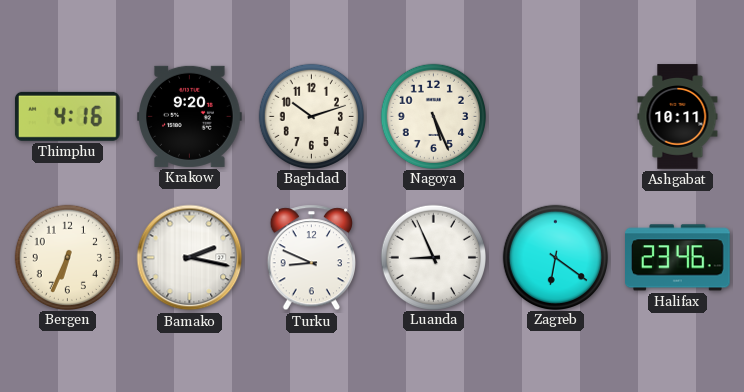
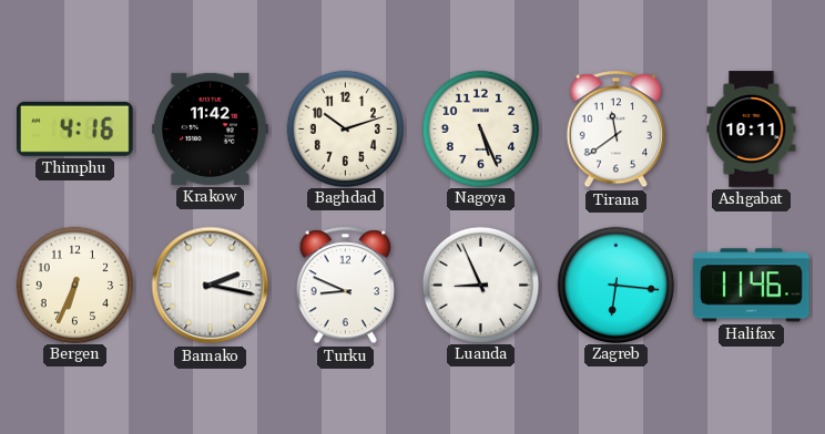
Krakow: 9:20 -> 11:42
Tirana: none -> 11:39
Zagreb: 6:21 -> 6:16
Halifax: 23:46 -> 11:46
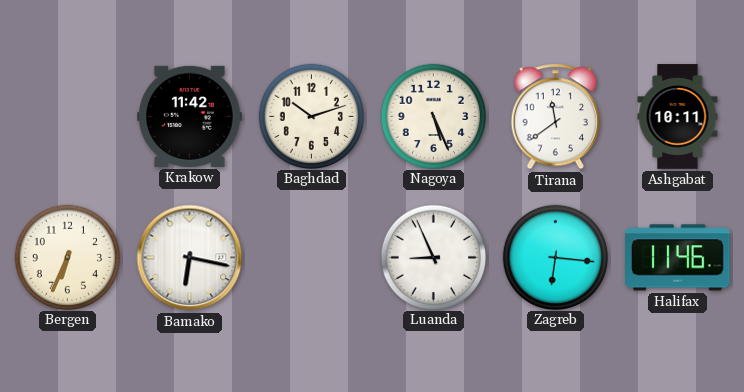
Thimphu: 4:16 -> none
Bamako: 2:17 -> 6:17
Turku: 8:49 -> none
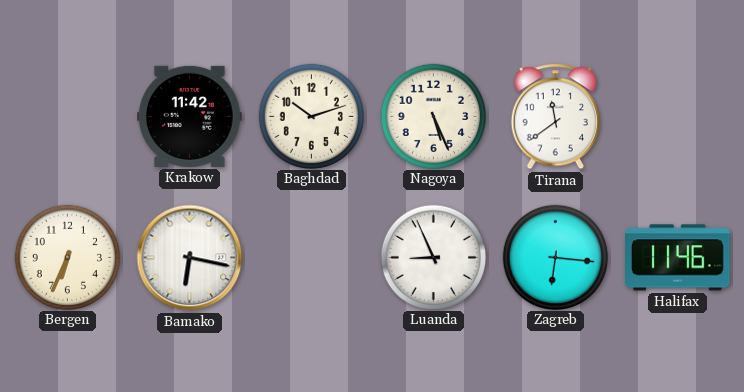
Ashgabat: 10:11 -> none
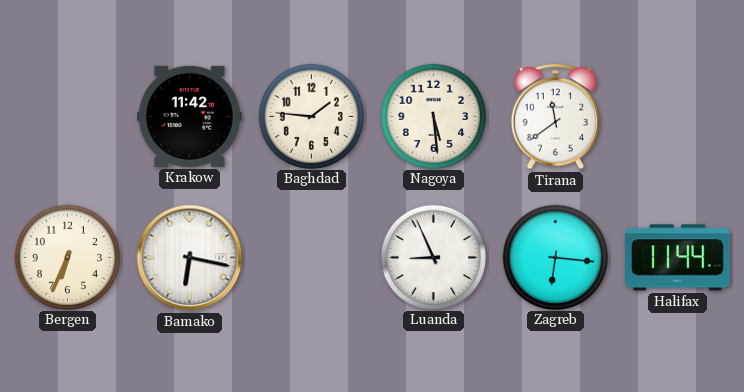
Baghdad: 10:12 -> 1:46
Nagoya: 5:26 -> 5:29
Halifax: 11:46 -> 11:44
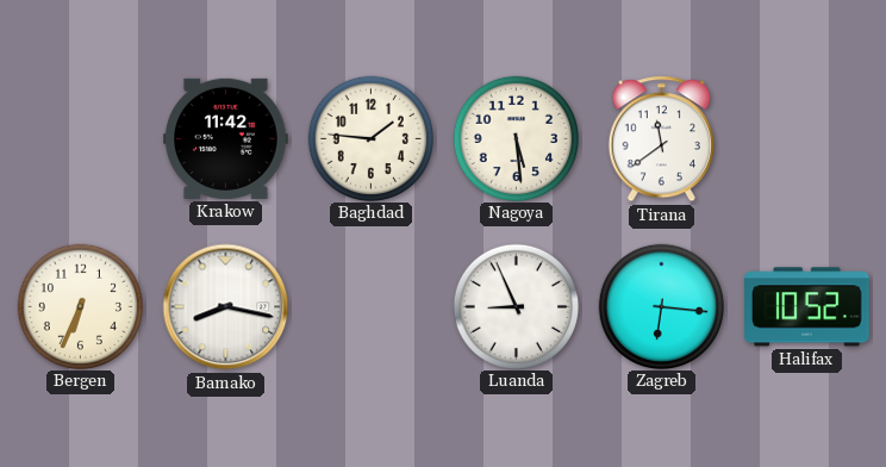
Bamako: 6:17 -> 8:17
Halifax: 11:44 -> 10:52
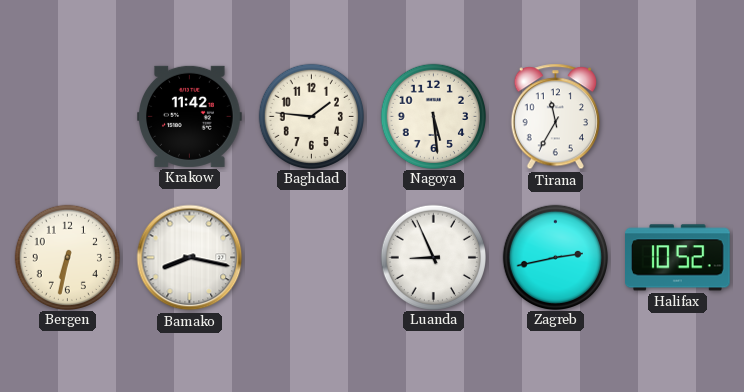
Tirana: 11:39 -> 11:35
Bergen: 6:34 -> 6:32
Zagreb: 6:16 -> 2:43
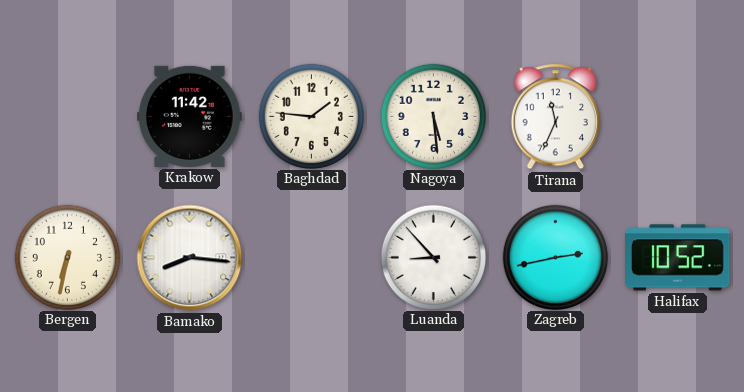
Tirana: 11:35 -> 11:34
Bamako: 8:17 -> 8:16
Luanda: 8:56 -> 8:53
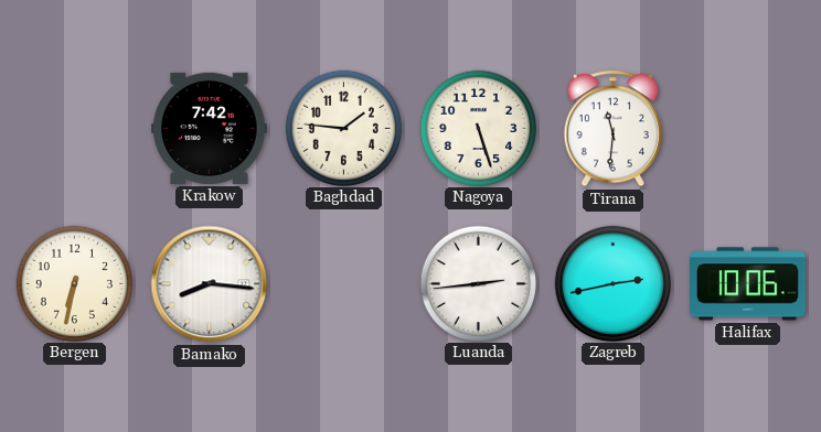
Krakow: 11:42 -> 7:42
Nagoya: 5:29 -> 5:27
Tirana: 11:34 -> 11:31
Luanda: 8:53 -> 2:44
Halifax: 10:52 -> 10:06
